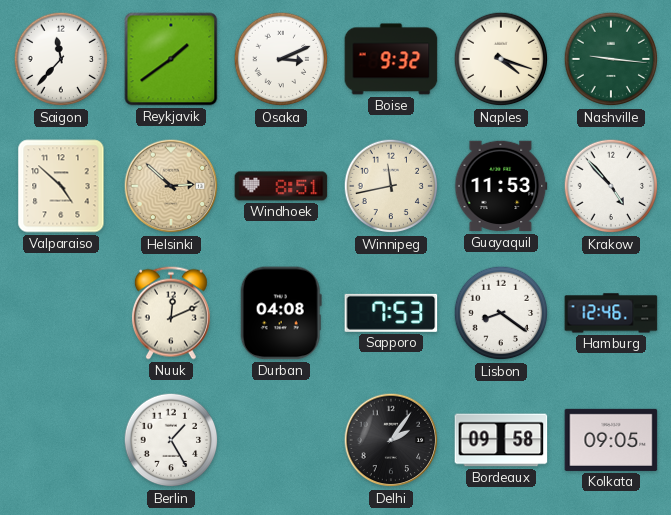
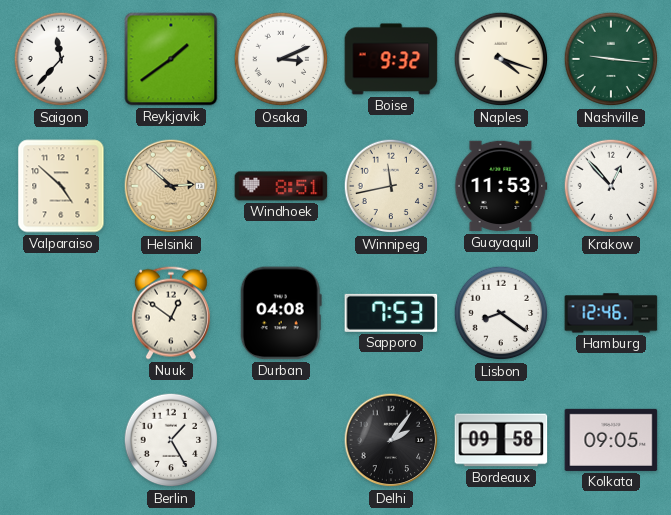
Krakow: 4:53 -> 12:53
Nuuk: 12:11 -> 12:51
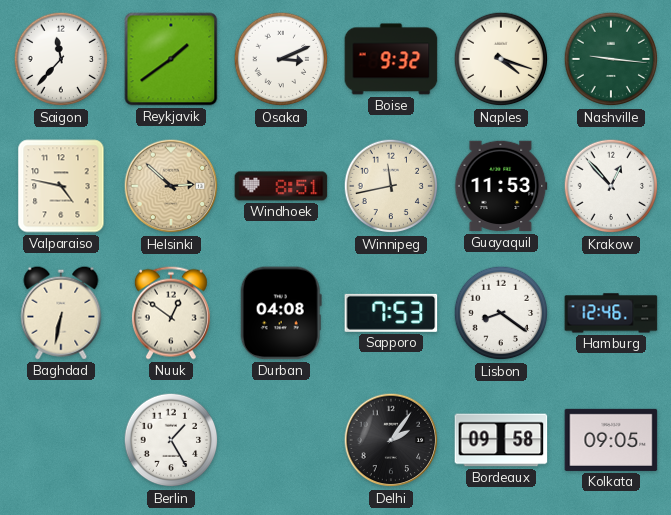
Valparaiso: 4:52 -> 4:47
Baghdad: none -> 6:32
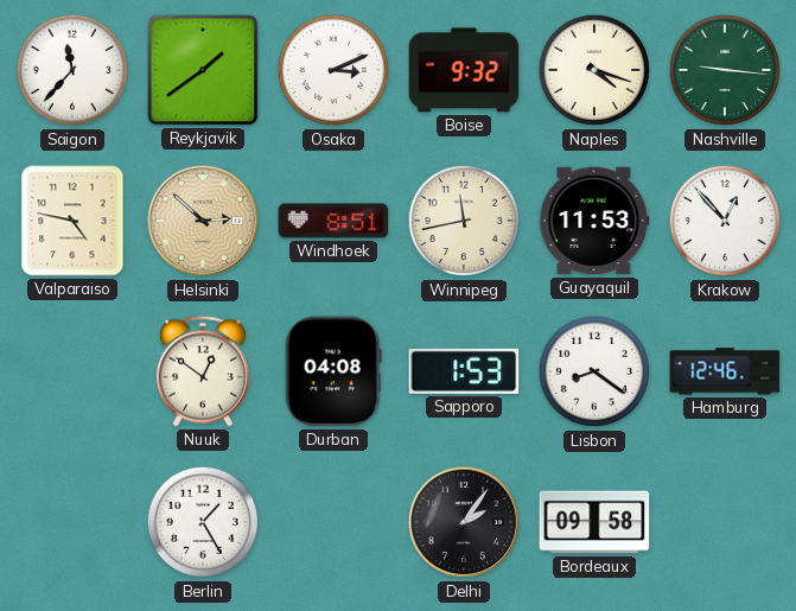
Baghdad: 6:32 -> none
Sapporo: 7:53 -> 1:53
Kolkata: 09:05 -> none
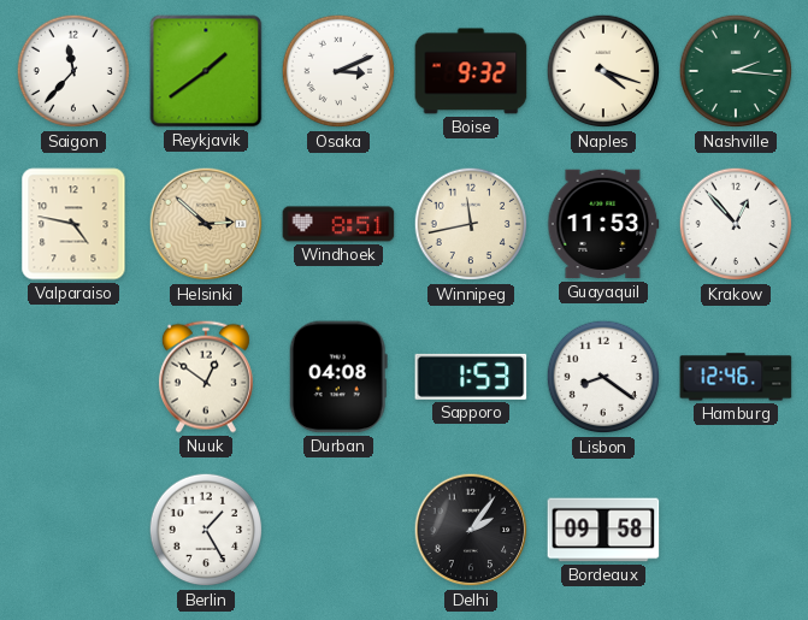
Nashville: 9:16 -> 2:16
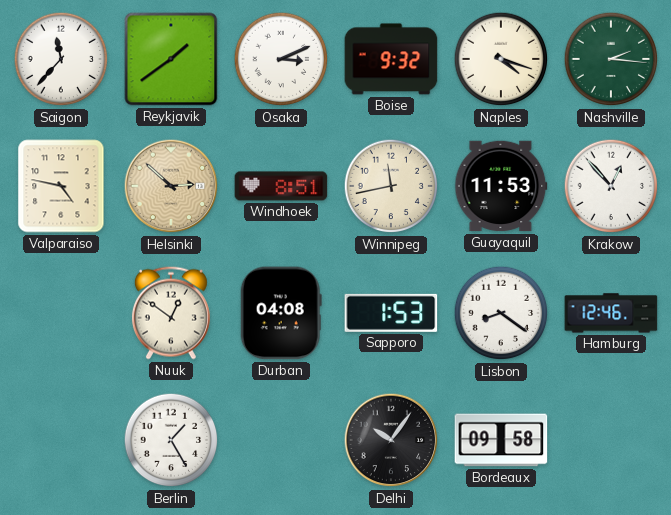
Delhi: 2:06 -> 10:06
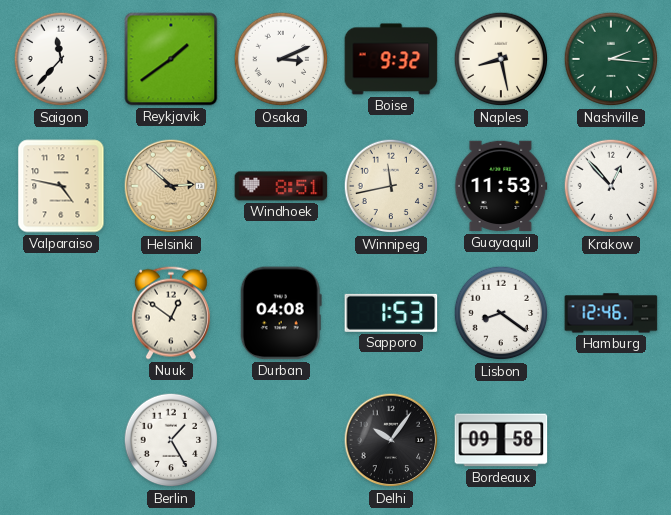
Naples: 4:18 -> 8:28
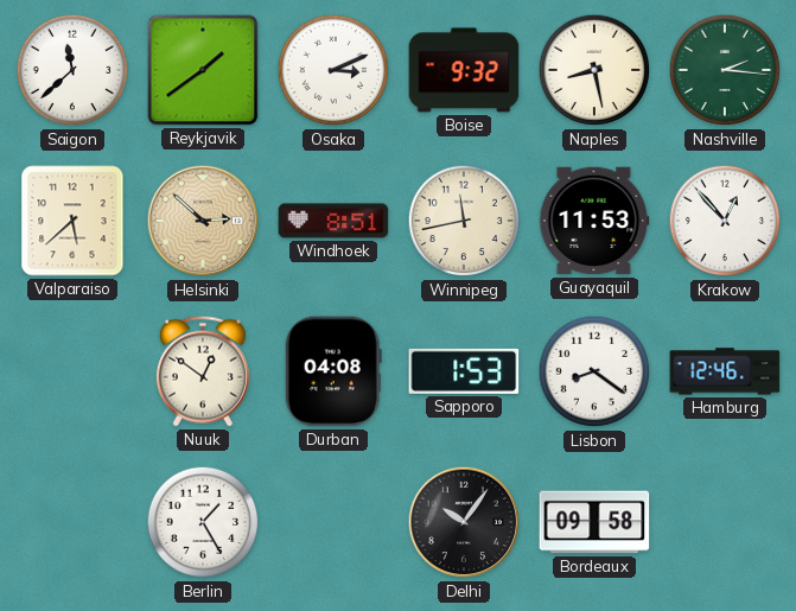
Saigon: 11:37 -> 11:38
Valparaiso: 4:47 -> 5:38
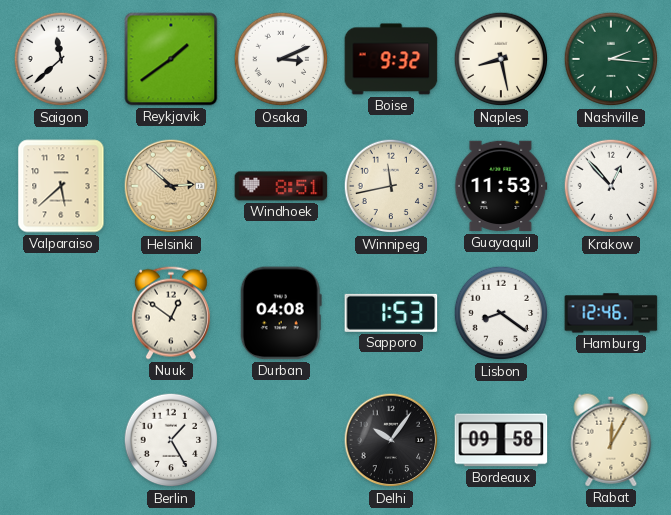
Rabat: none -> 12:05
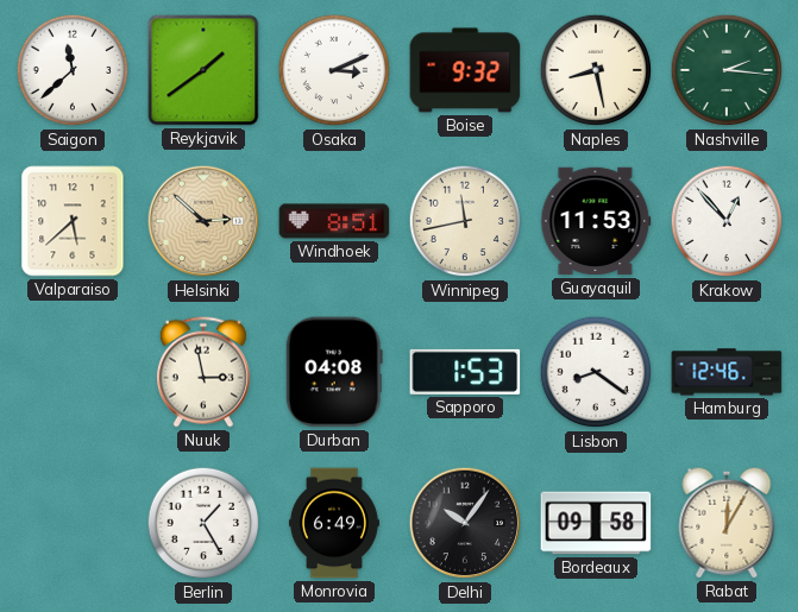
Nuuk: 12:51 -> 2:58
Monrovia: none -> 6:49
